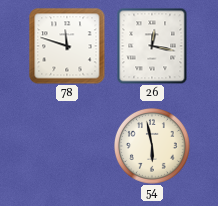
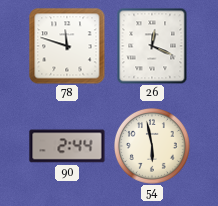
26: 12:17 -> 12:19
90: none -> 2:44
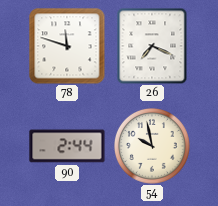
26: 12:19 -> 7:19
54: 5:58 -> 9:58
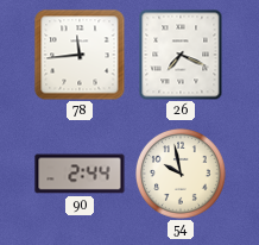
78: 11:48 -> 11:44
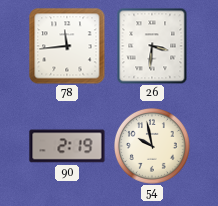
26: 7:19 -> 3:31
90: 2:44 -> 2:19
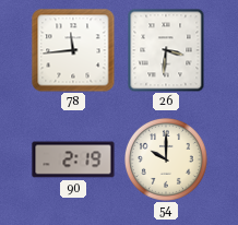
54: 9:58 -> 10:00
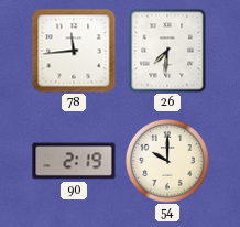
26: 3:31 -> 7:31
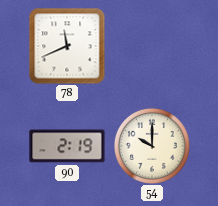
78: 11:44 -> 11:41
26: 7:31 -> none
